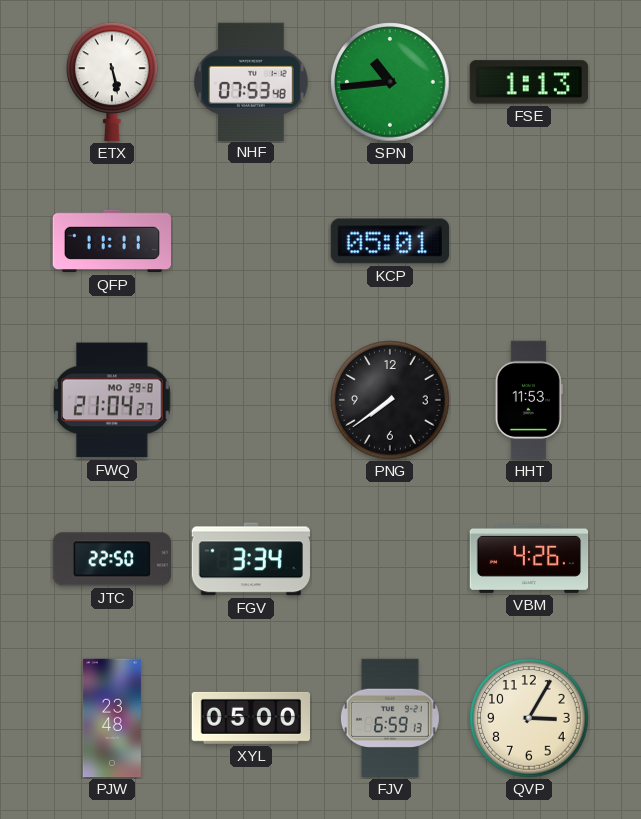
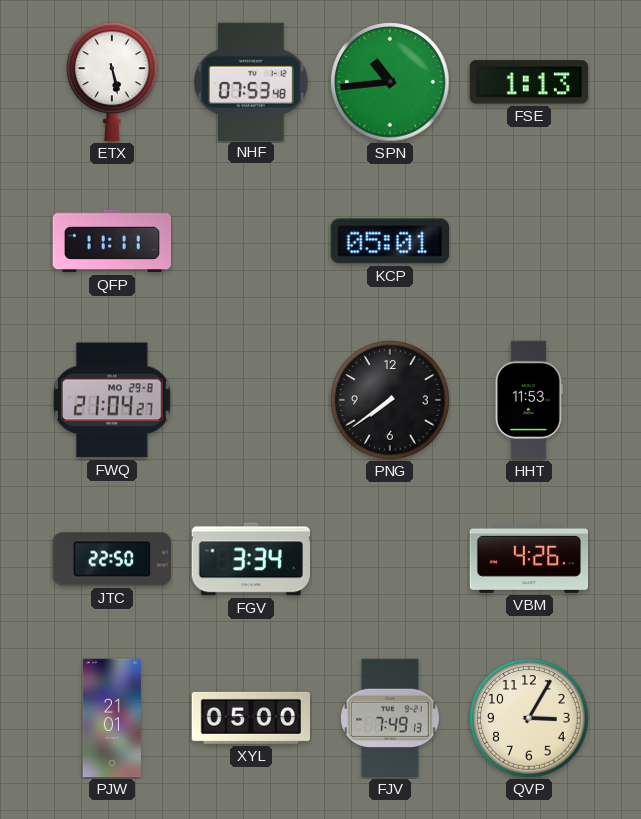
PJW: 23:48 -> 21:01
FJV: 6:59 -> 7:49
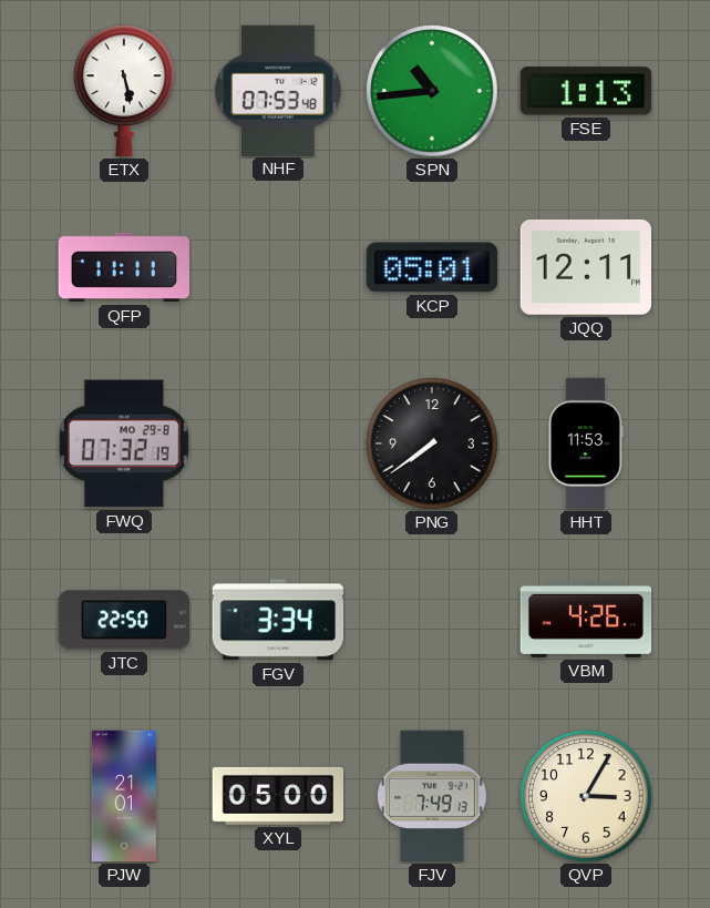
JQQ: none -> 12:11
FWQ: 21:04 -> 07:32
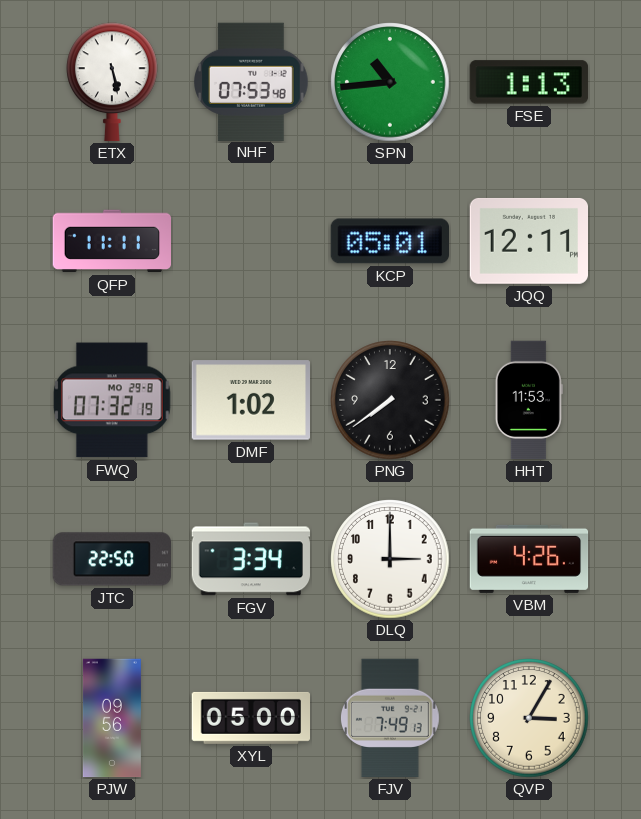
DMF: none -> 1:02
DLQ: none -> 3:00
PJW: 21:01 -> 09:56
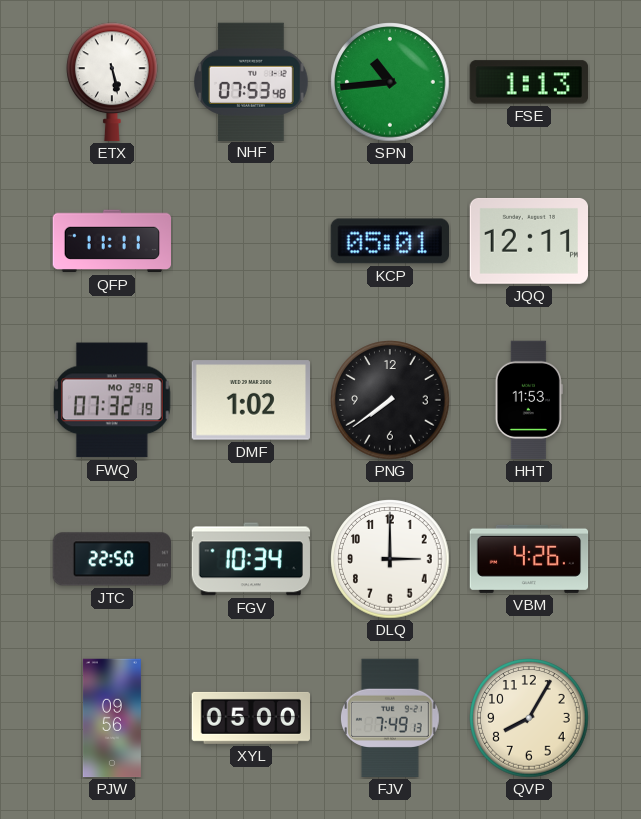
FGV: 3:34 -> 10:34
QVP: 3:05 -> 8:05
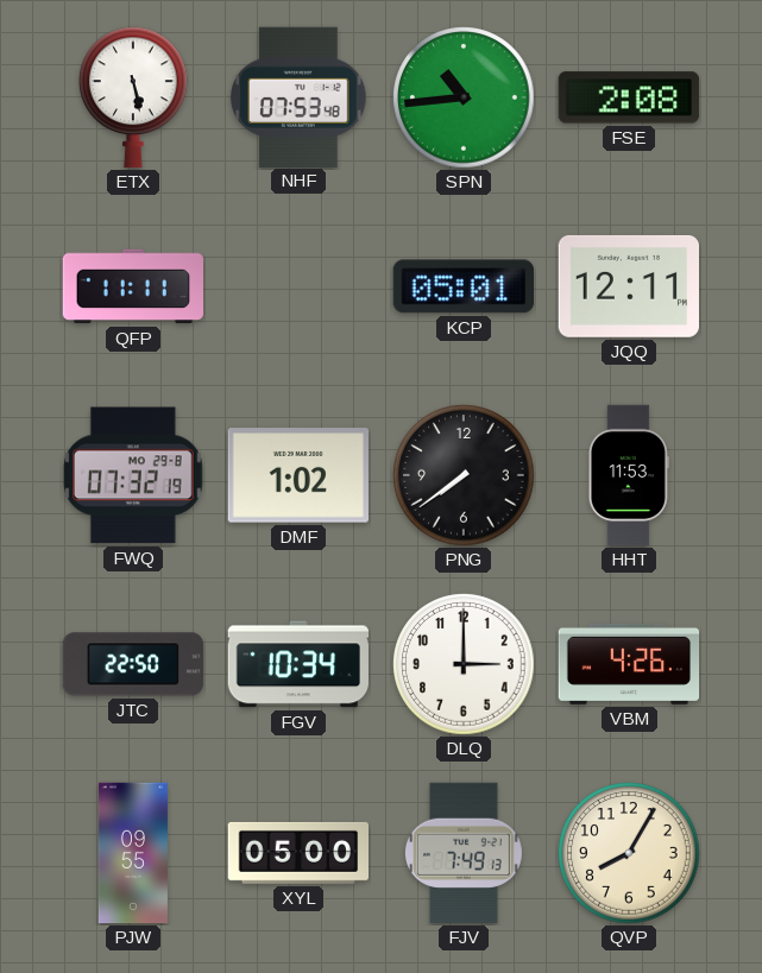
FSE: 1:13 -> 2:08
PJW: 09:56 -> 09:55
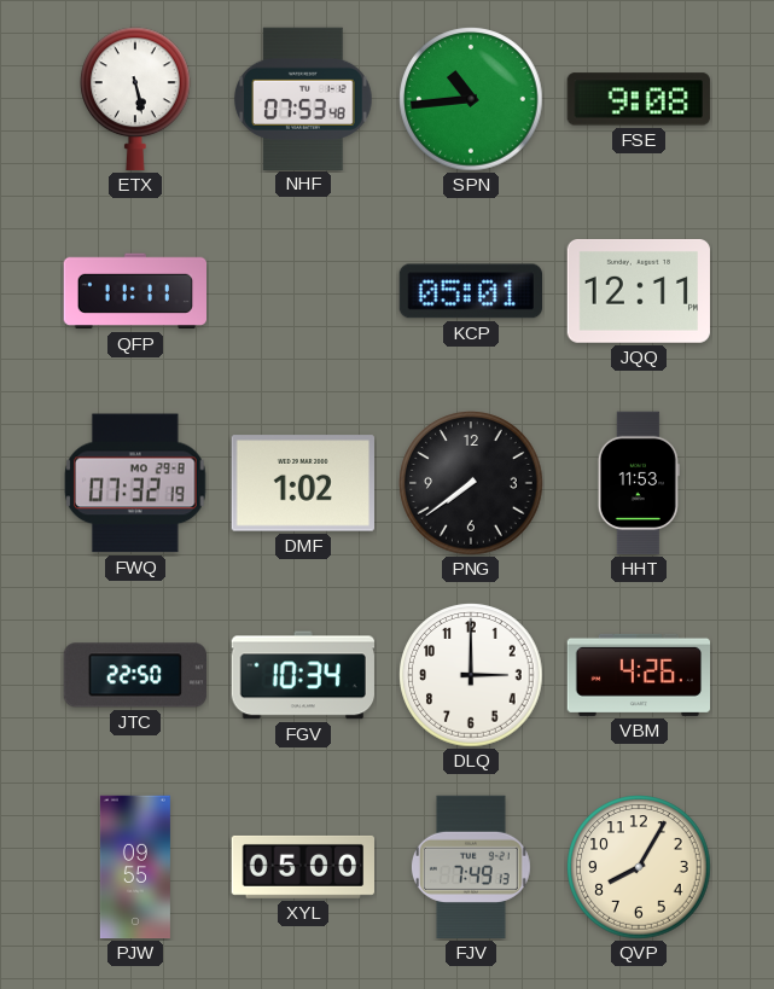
FSE: 2:08 -> 9:08
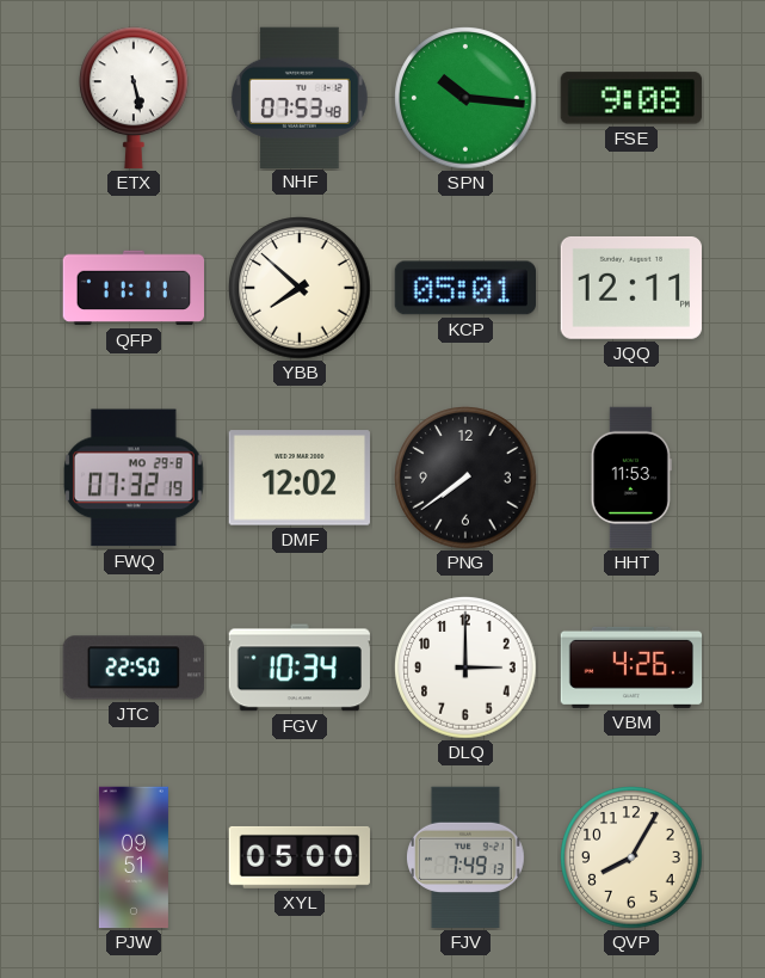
SPN: 10:44 -> 10:16
YBB: none -> 7:52
DMF: 1:02 -> 12:02
PJW: 09:55 -> 09:51
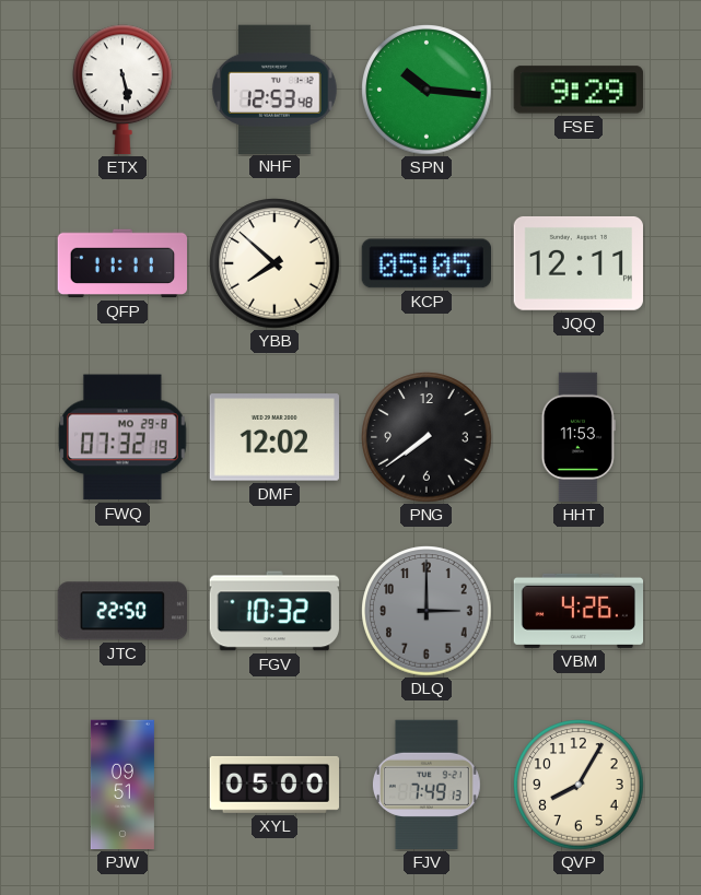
NHF: 07:53 -> 12:53
FSE: 9:08 -> 9:29
KCP: 05:01 -> 05:05
FGV: 10:34 -> 10:32
DLQ dial: white -> grey
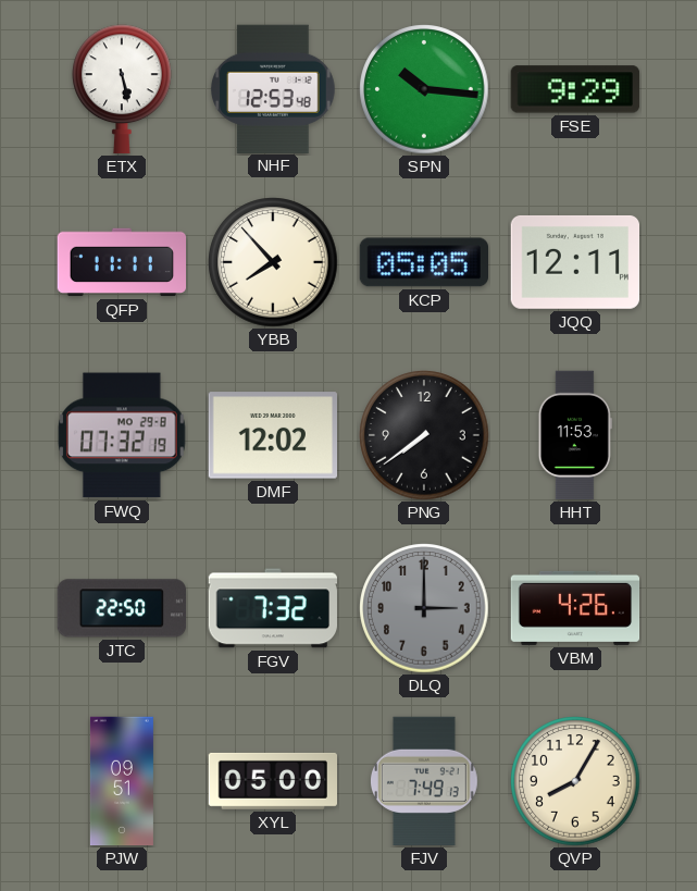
YBB: 7:52 -> 7:53
FGV: 10:32 -> 7:32
